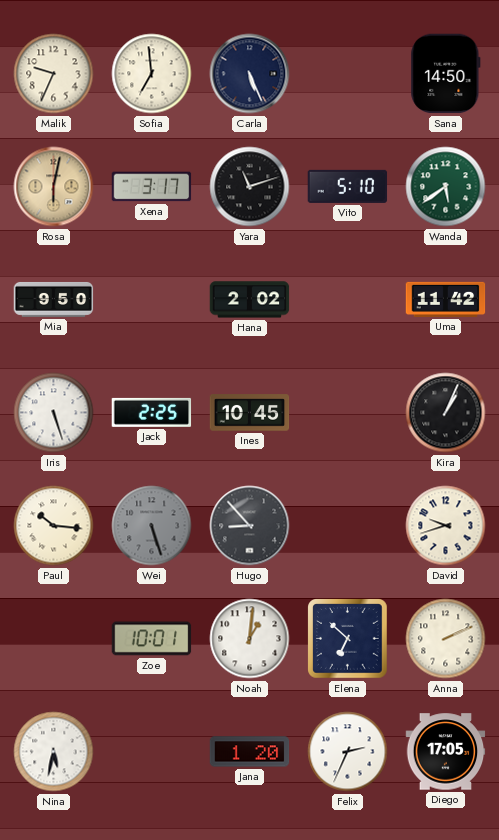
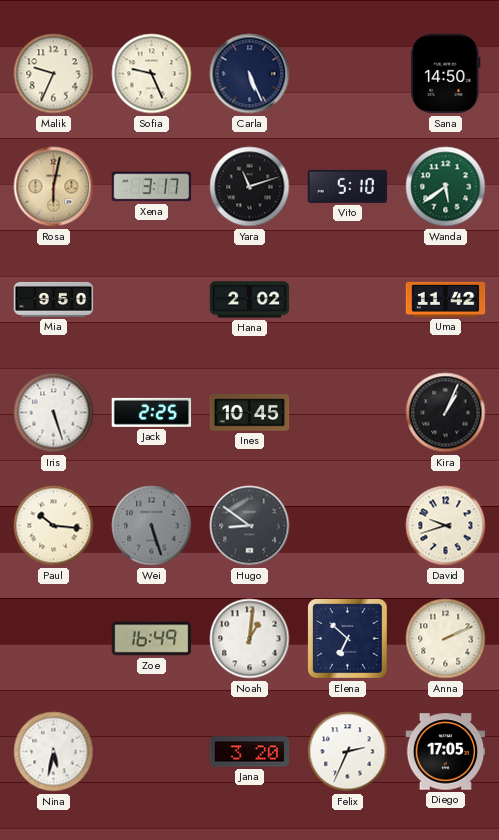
Sofia: 6:59 -> 9:26
Hugo: 8:53 -> 8:51
Zoe: 10:01 -> 16:49
Jana: 1:20 -> 3:20
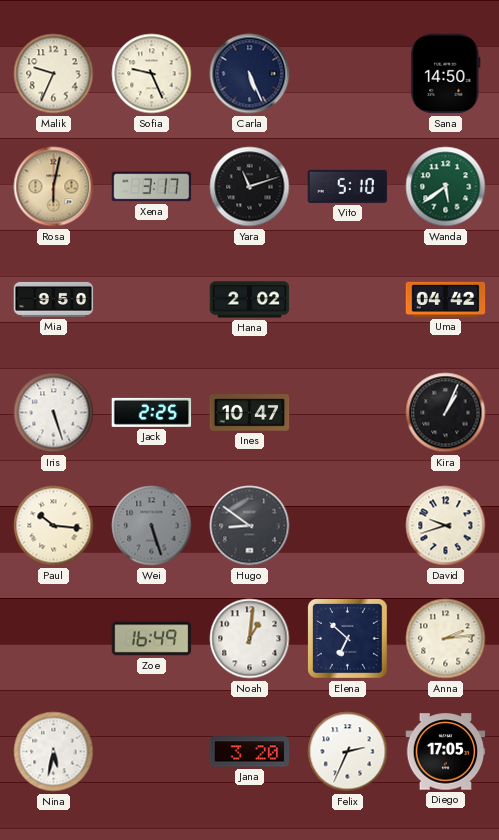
Uma: 11:42 -> 04:42
Ines: 10:45 -> 10:47
Anna: 2:11 -> 2:14
